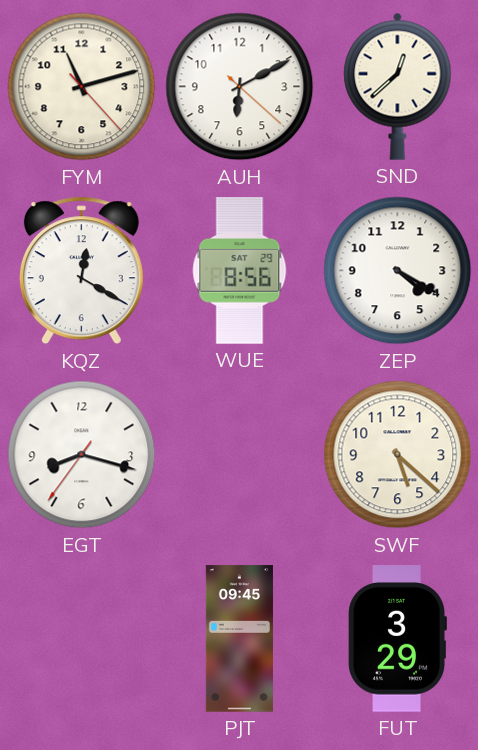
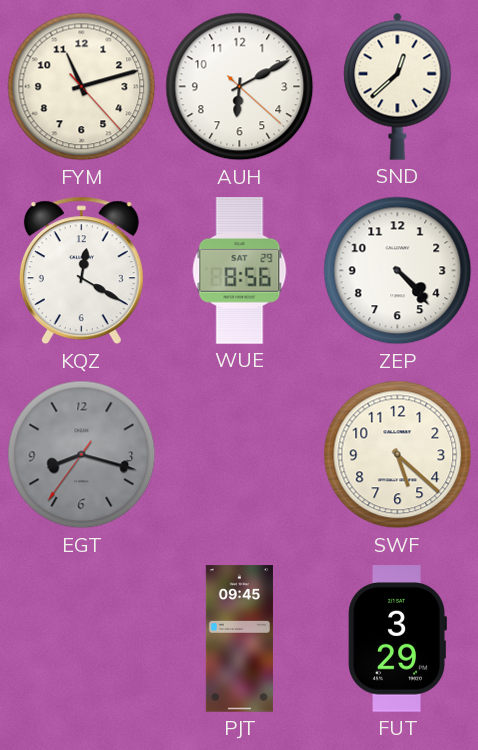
ZEP: 4:20 -> 4:23
EGT dial: white -> grey
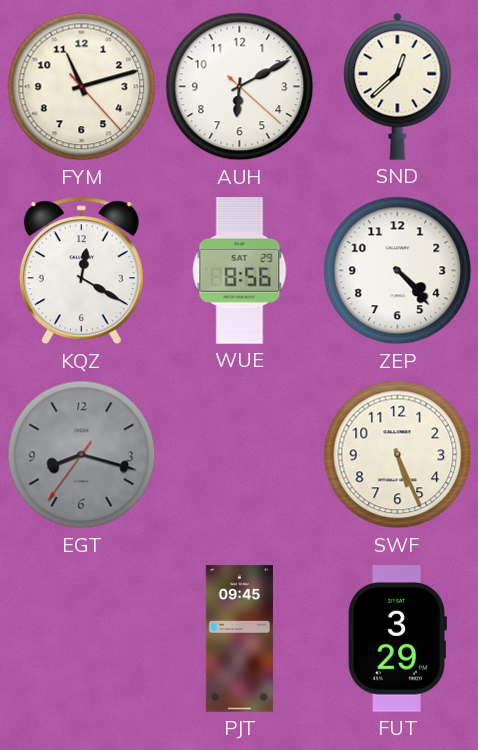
SWF: 5:22 -> 5:26
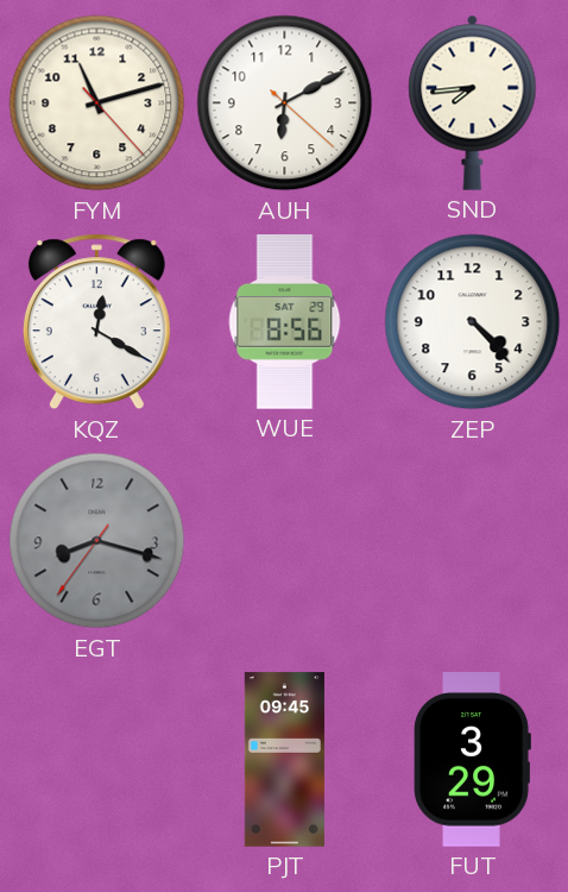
SND: 12:38 -> 7:44
SWF: 5:26 -> none
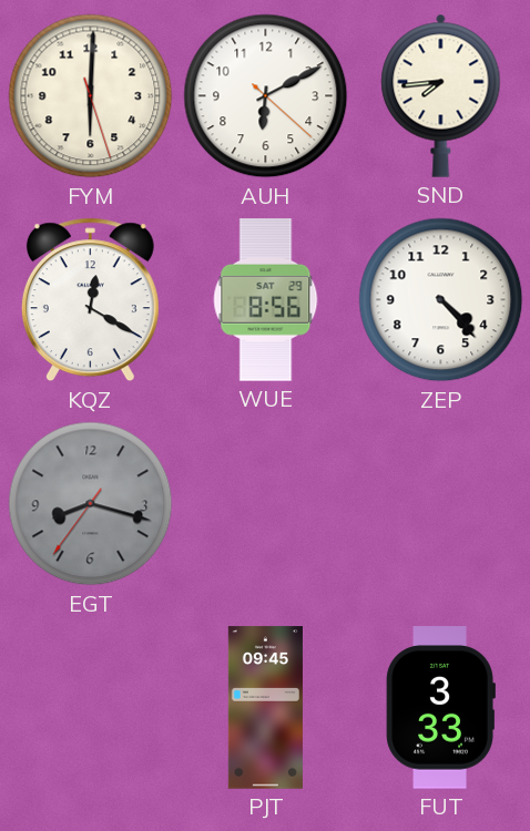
FYM: 11:12 -> 6:00
FUT: 3:29 -> 3:33
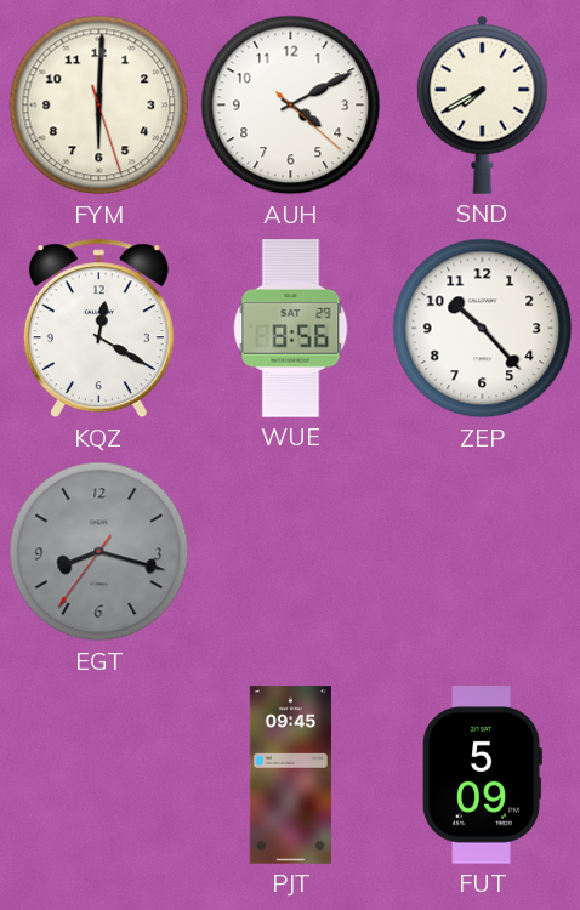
AUH: 6:10 -> 4:10
SND: 7:44 -> 7:40
ZEP: 4:23 -> 10:23
FUT: 3:33 -> 5:09
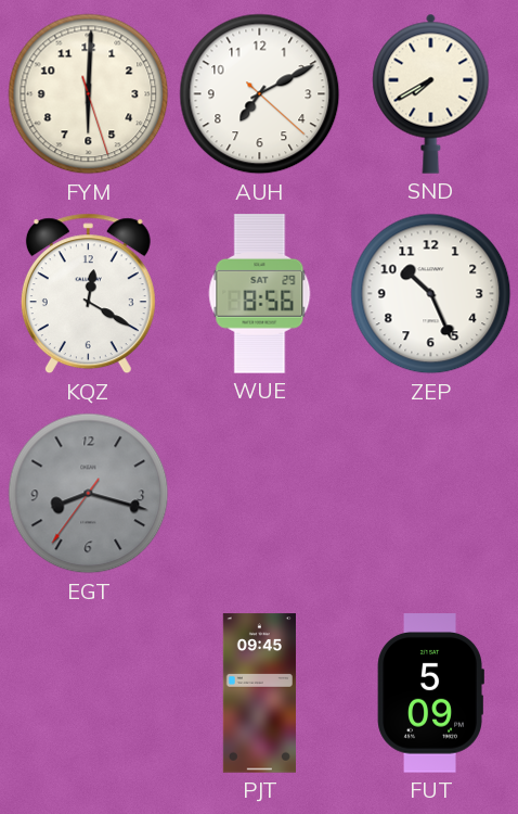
AUH: 4:10 -> 7:10
ZEP: 10:23 -> 10:26
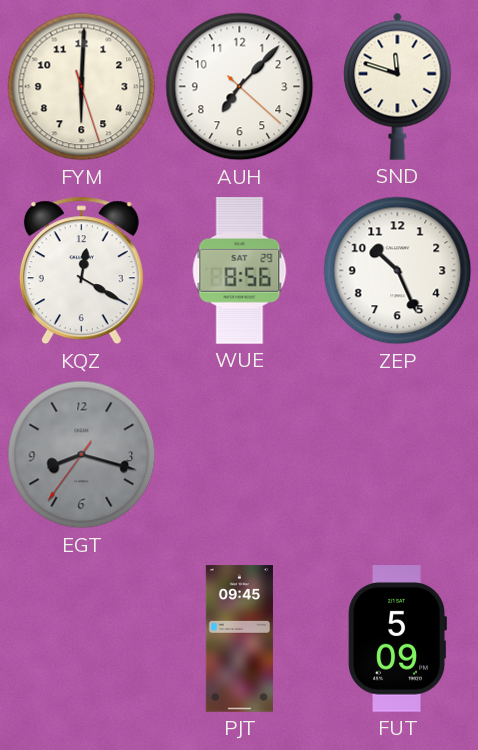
AUH: 7:10 -> 7:07
SND: 7:40 -> 11:48
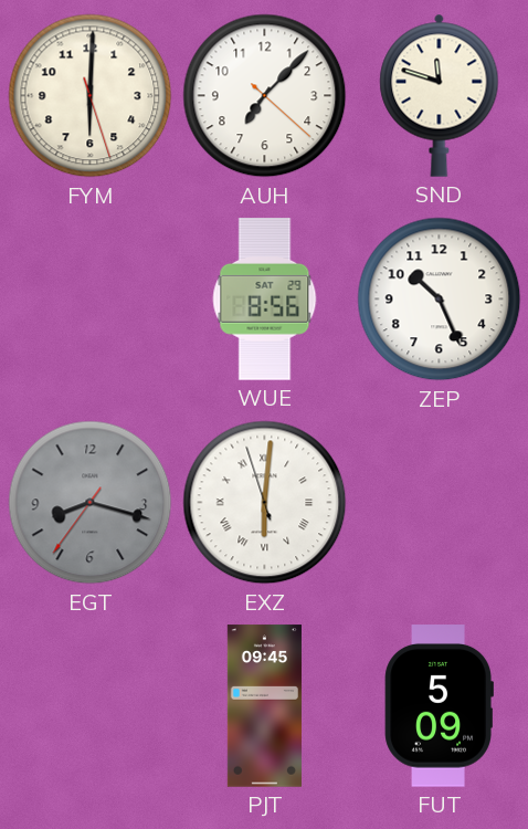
KQZ: 12:20 -> none
EXZ: none -> 6:00
